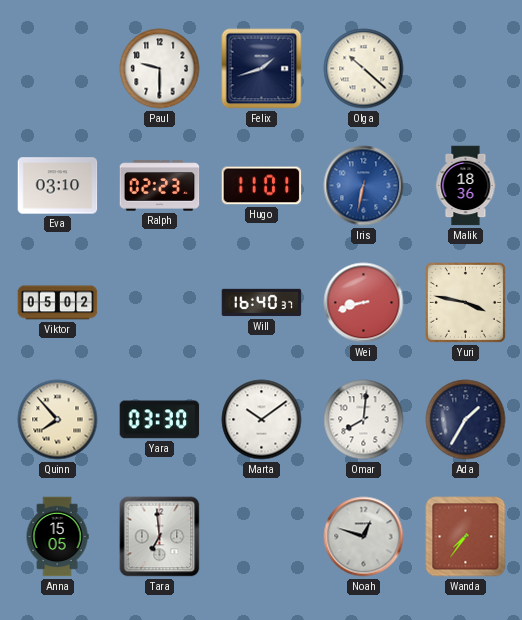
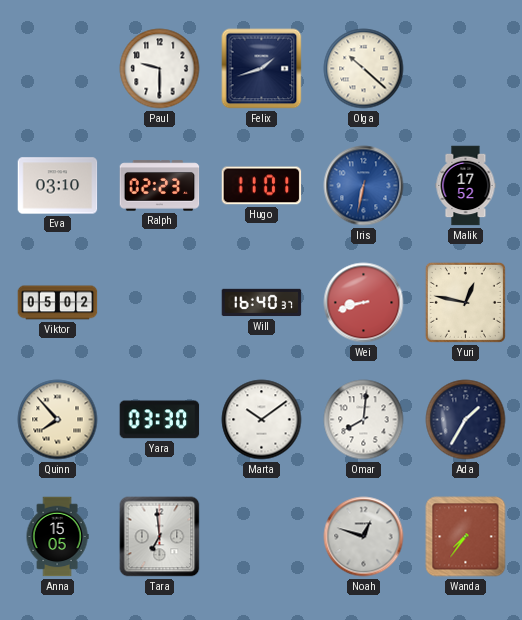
Malik: 18:36 -> 17:52
Yuri: 3:47 -> 12:47
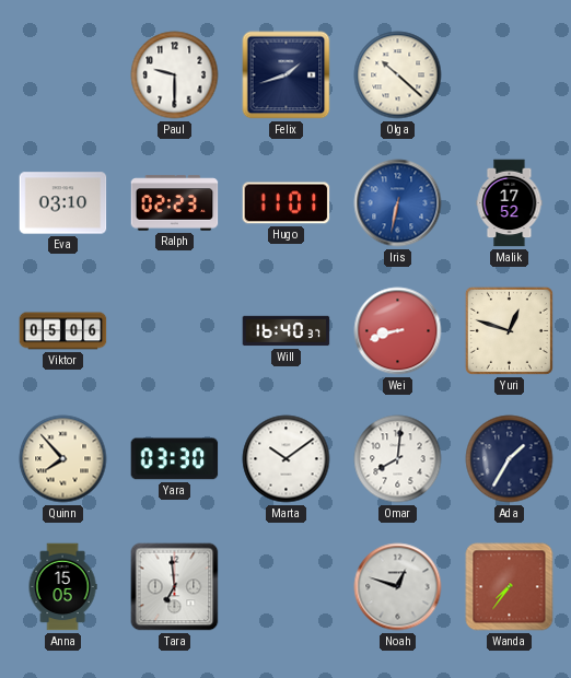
Viktor: 05:02 -> 05:06
Yuri: 12:47 -> 12:48
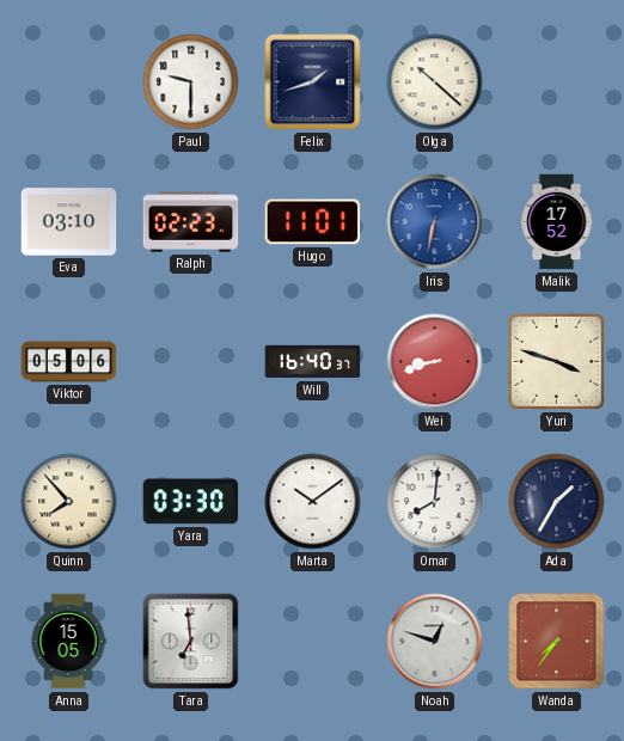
Yuri: 12:48 -> 3:48
